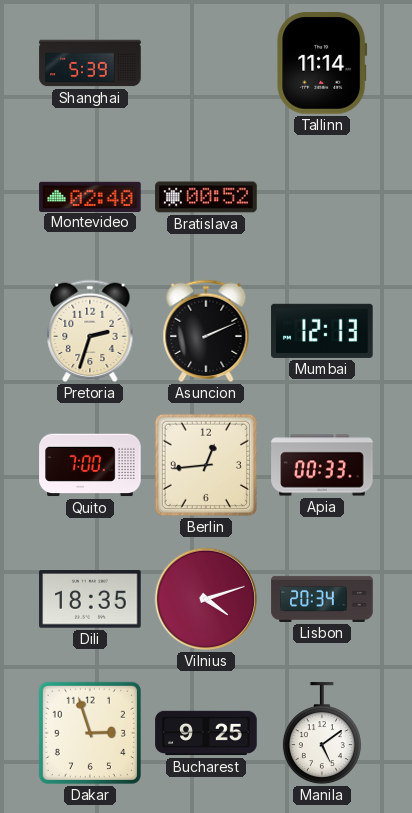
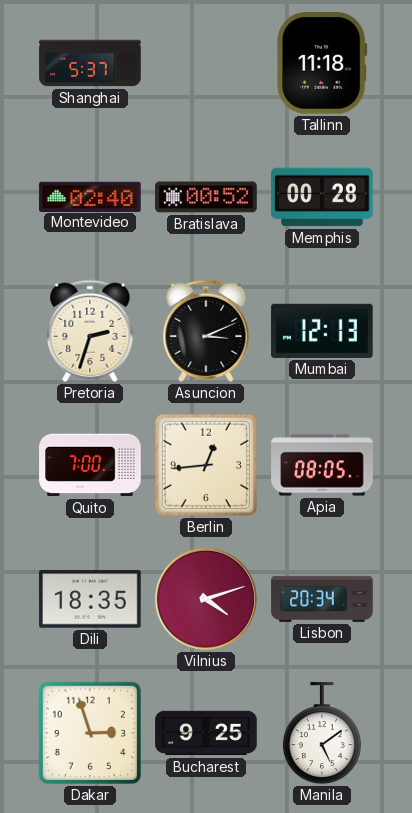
Shanghai: 5:39 -> 5:37
Tallinn: 11:14 -> 11:18
Memphis: none -> 00:28
Asuncion: 2:11 -> 3:11
Apia: 00:33 -> 08:05
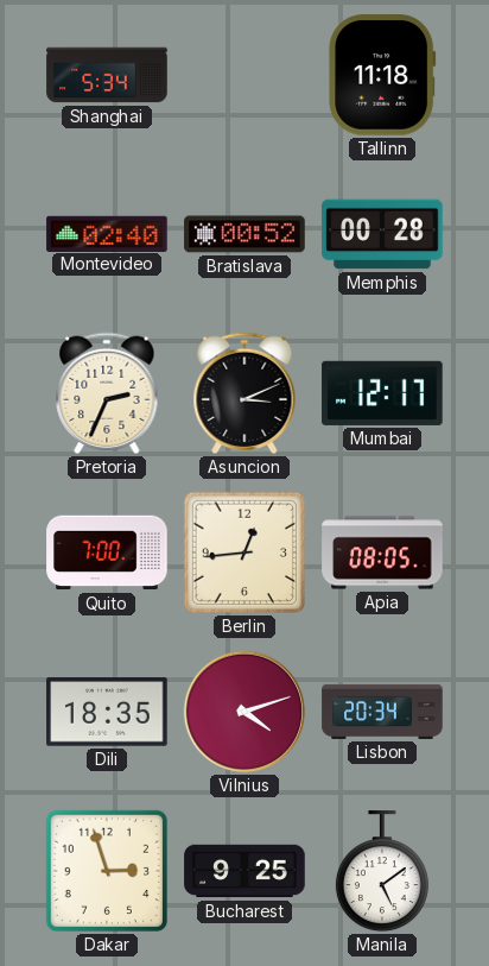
Shanghai: 5:37 -> 5:34
Pretoria: 2:33 -> 2:34
Mumbai: 12:13 -> 12:17
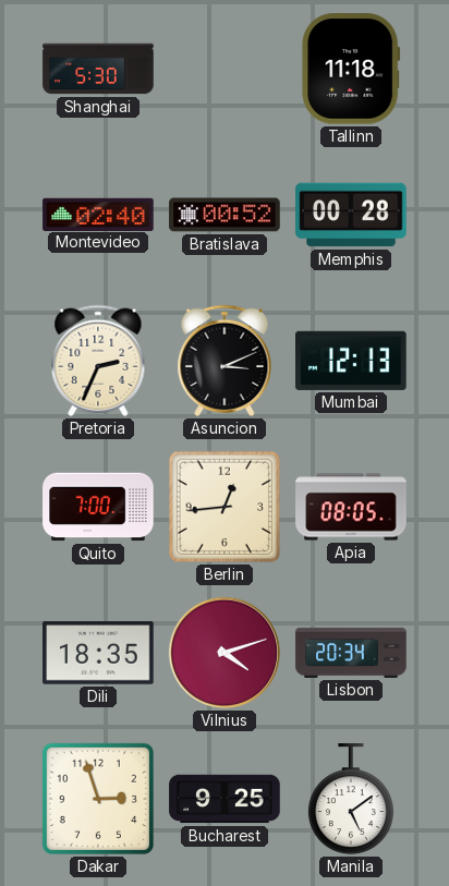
Shanghai: 5:34 -> 5:30
Mumbai: 12:17 -> 12:13
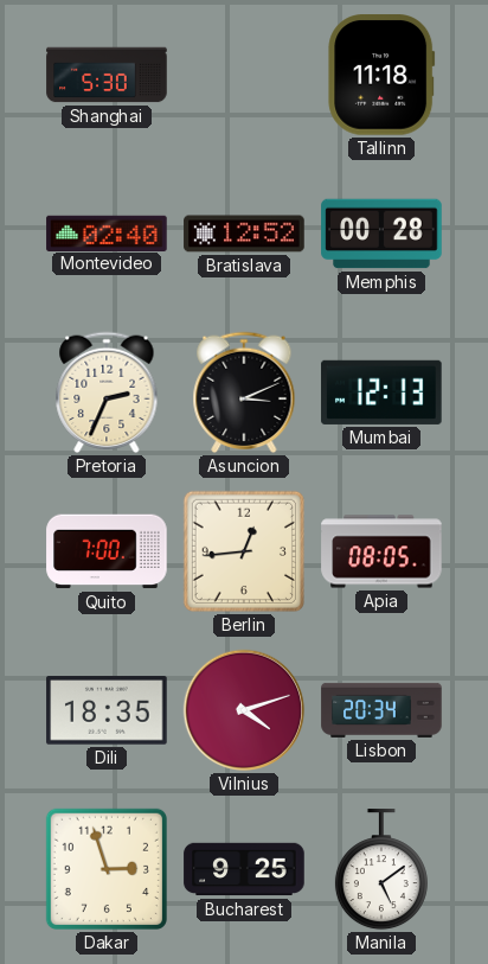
Bratislava: 00:52 -> 12:52
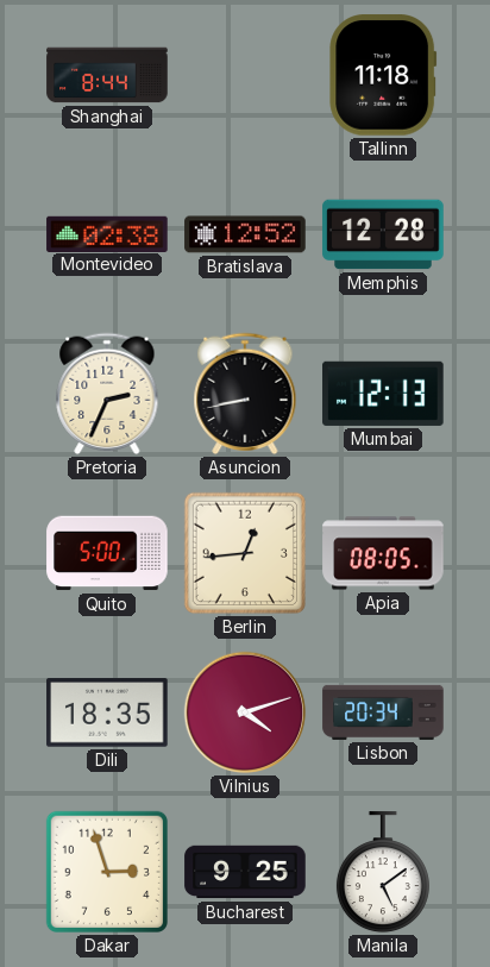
Shanghai: 5:30 -> 8:44
Montevideo: 02:40 -> 02:38
Memphis: 00:28 -> 12:28
Asuncion: 3:11 -> 8:43
Quito: 7:00 -> 5:00
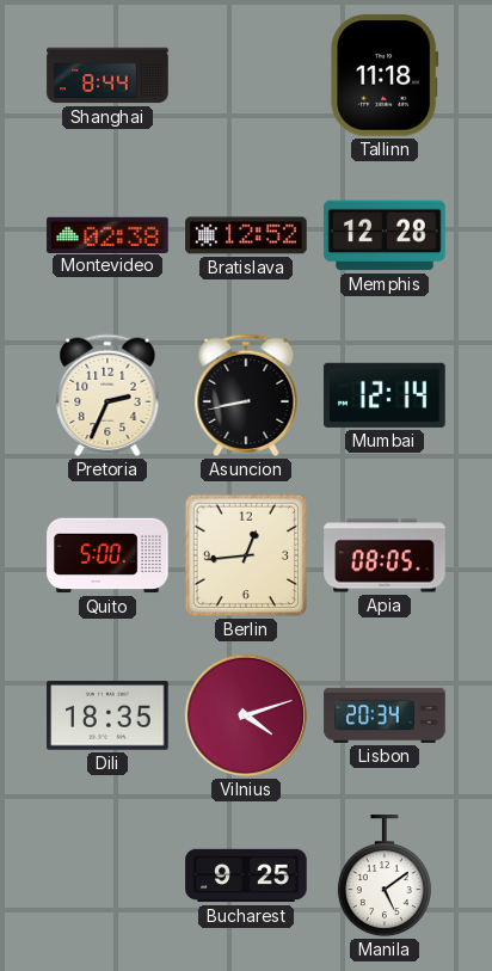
Mumbai: 12:13 -> 12:14
Dakar: 2:57 -> none
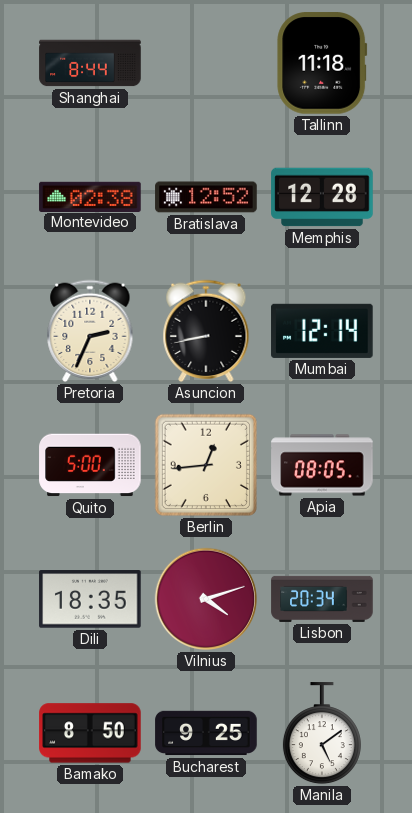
Bamako: none -> 8:50
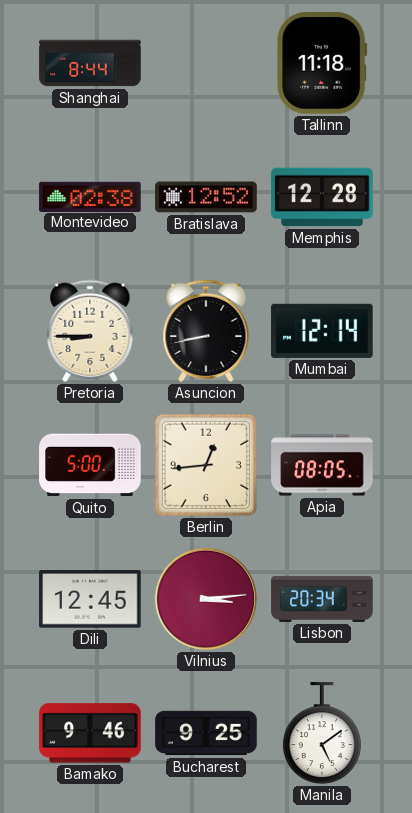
Pretoria: 2:34 -> 8:45
Dili: 18:35 -> 12:45
Vilnius: 4:12 -> 3:14
Bamako: 8:50 -> 9:46
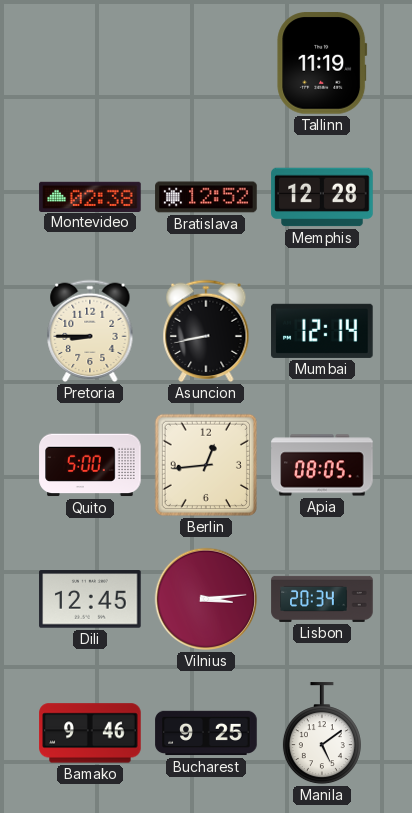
Shanghai: 8:44 -> none
Tallinn: 11:18 -> 11:19
